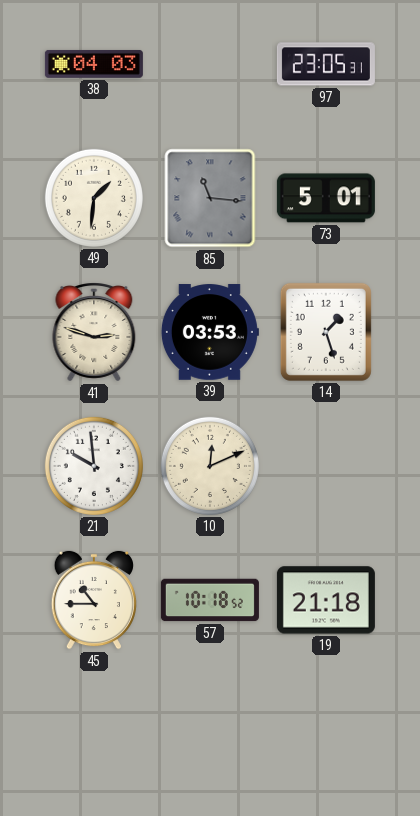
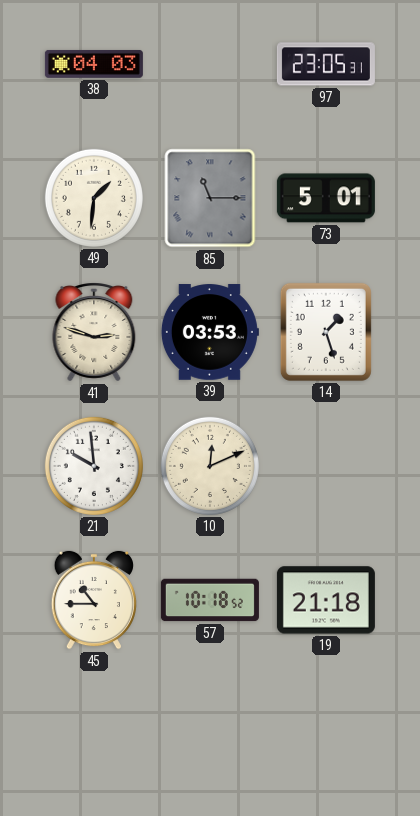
85: 11:16 -> 11:15
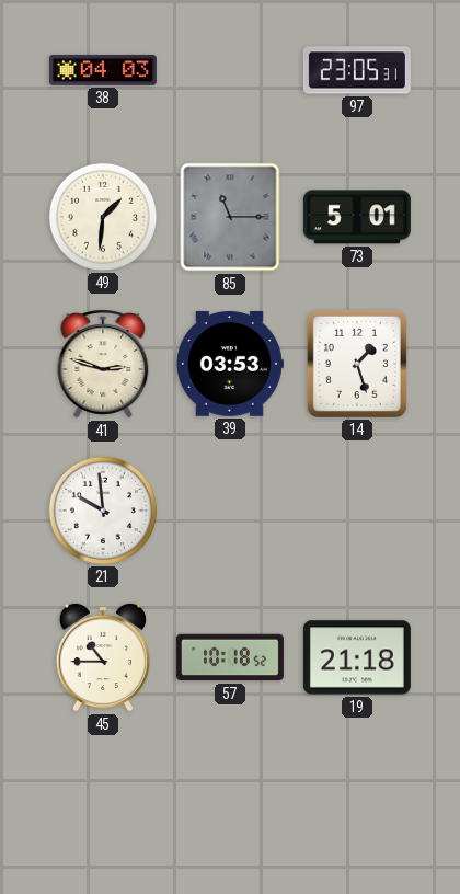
10: 12:11 -> none
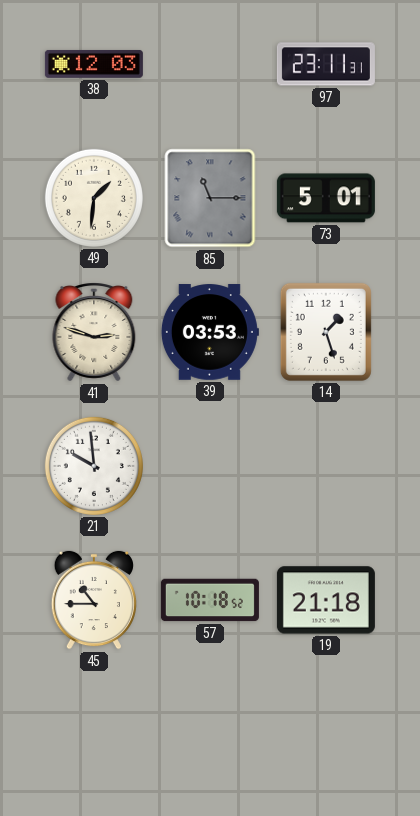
38: 04:03 -> 12:03
97: 23:05 -> 23:11
